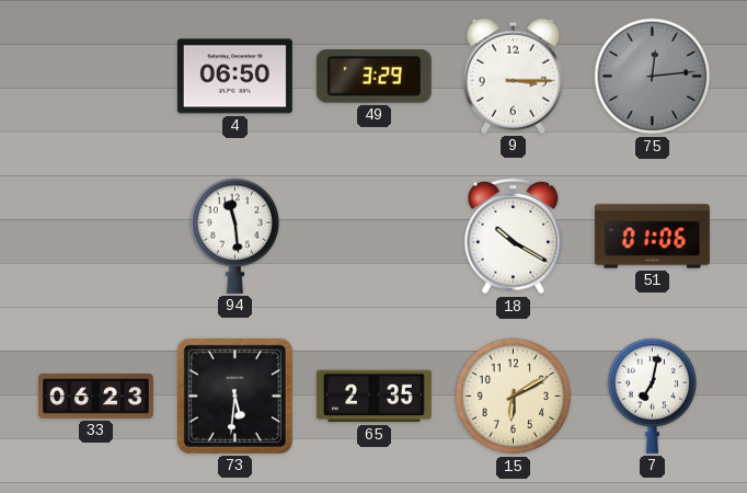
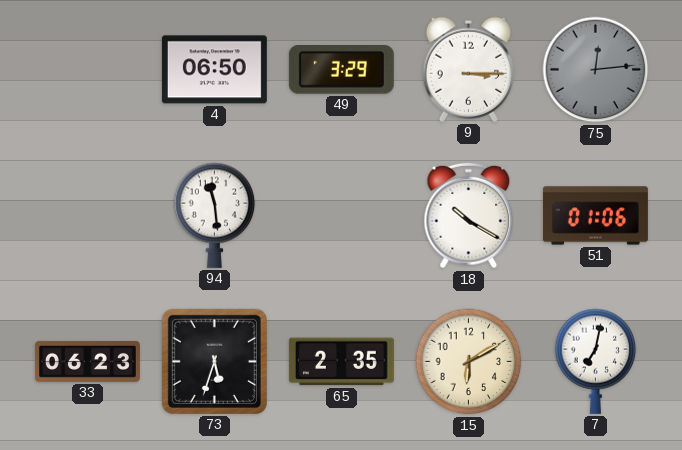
73: 5:31 -> 5:33
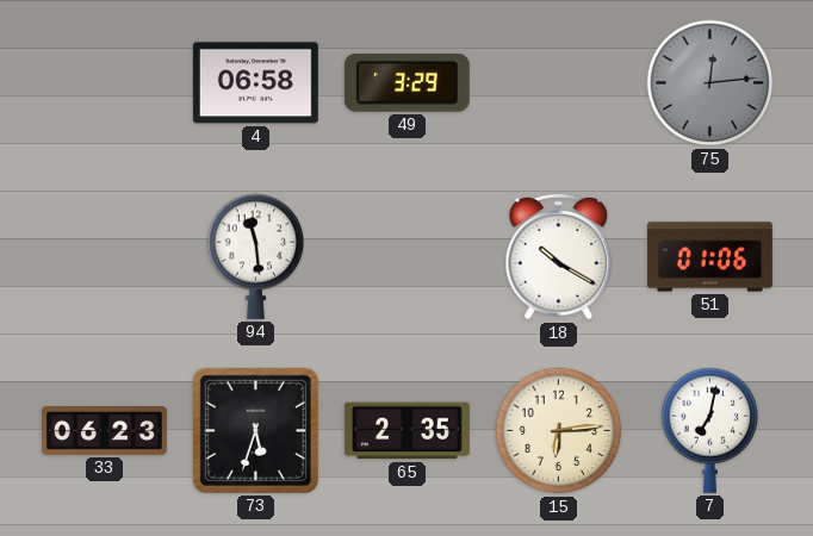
4: 06:50 -> 06:58
9: 3:15 -> none
15: 6:10 -> 6:14
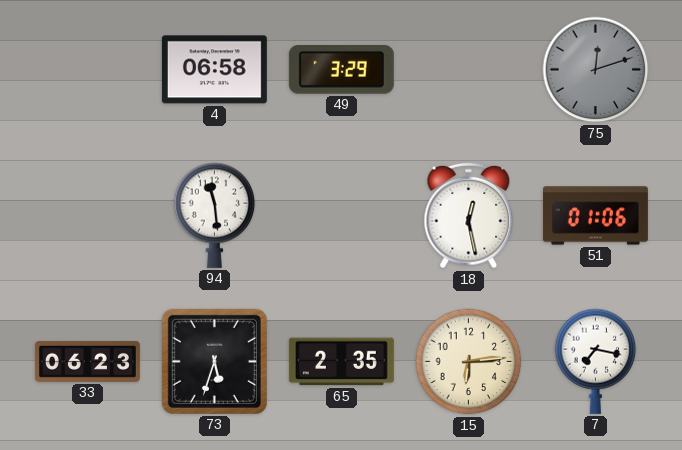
75: 12:14 -> 12:12
18: 10:20 -> 12:28
7: 7:02 -> 7:17
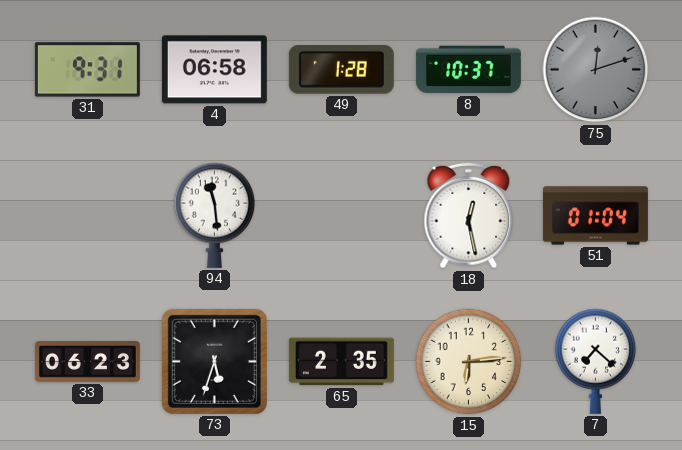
31: none -> 9:31
49: 3:29 -> 1:28
8: none -> 10:37
51: 01:06 -> 01:04
7: 7:17 -> 7:22
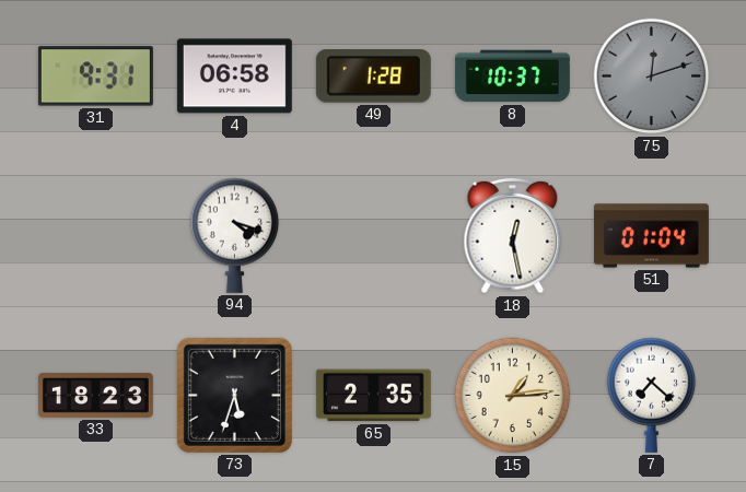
94: 11:29 -> 4:18
33: 06:23 -> 18:23
15: 6:14 -> 1:14
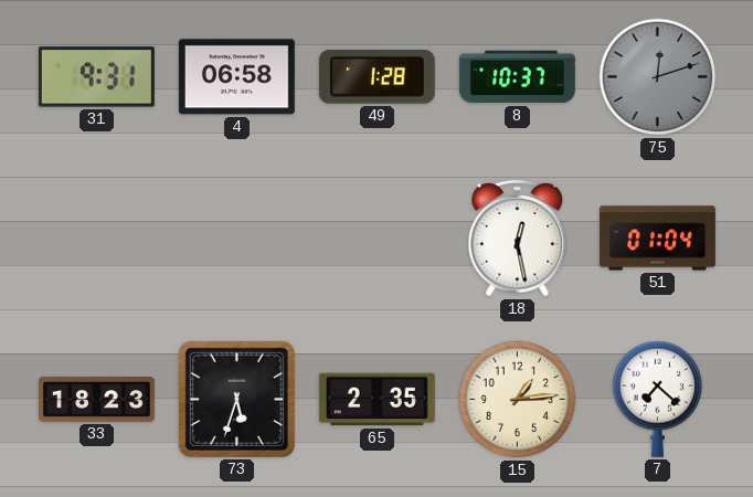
94: 4:18 -> none
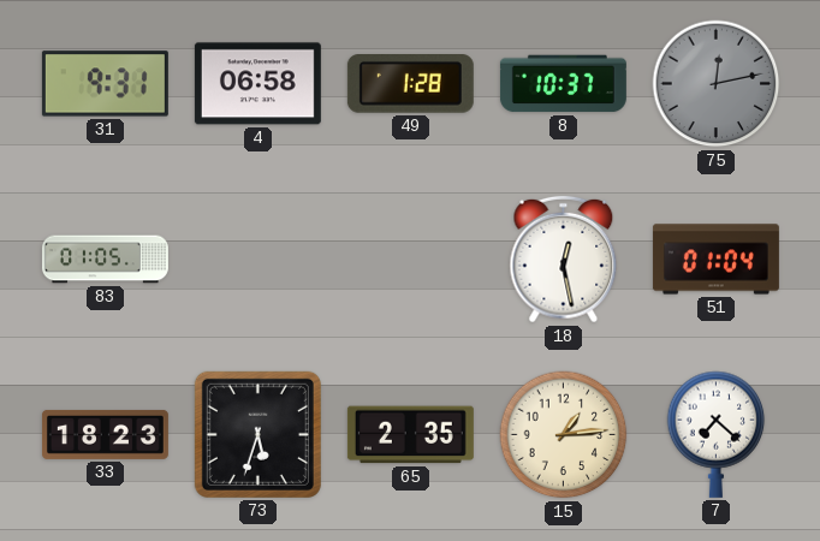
75: 12:12 -> 12:13
83: none -> 01:05
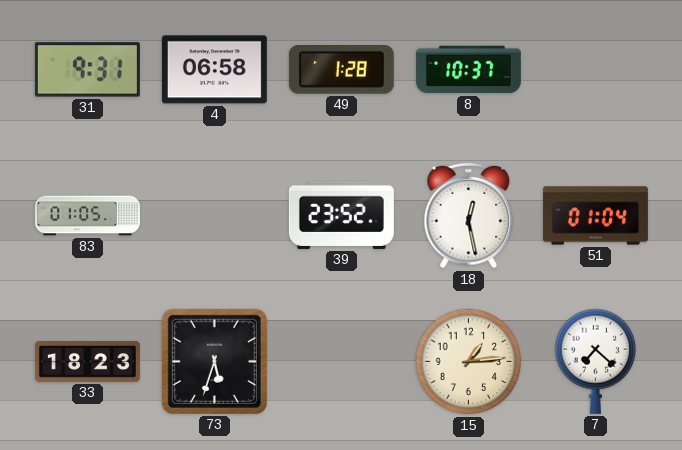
75: 12:13 -> none
39: none -> 23:52
65: 2:35 -> none
